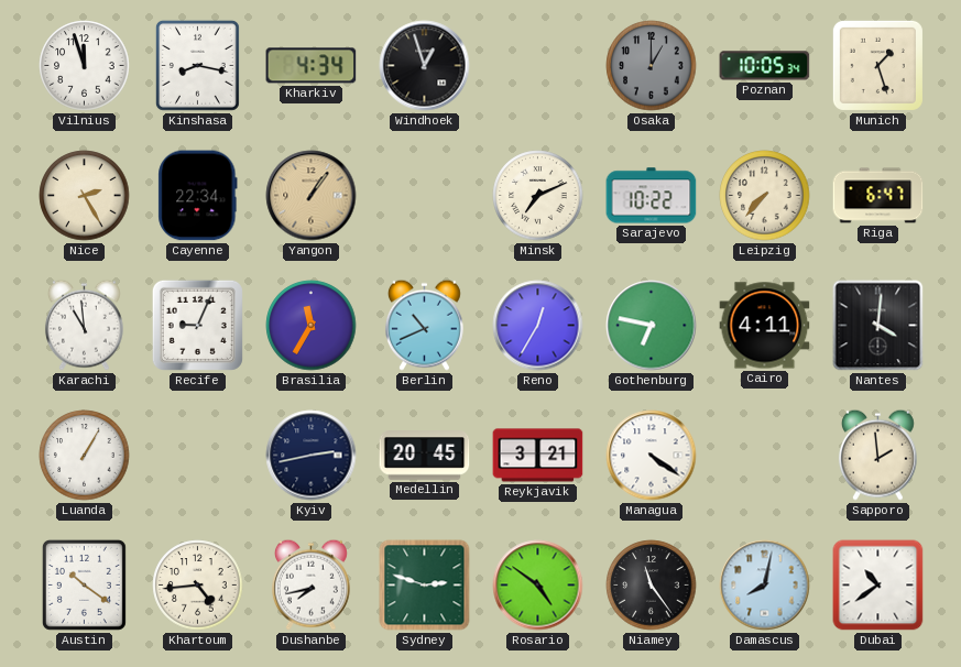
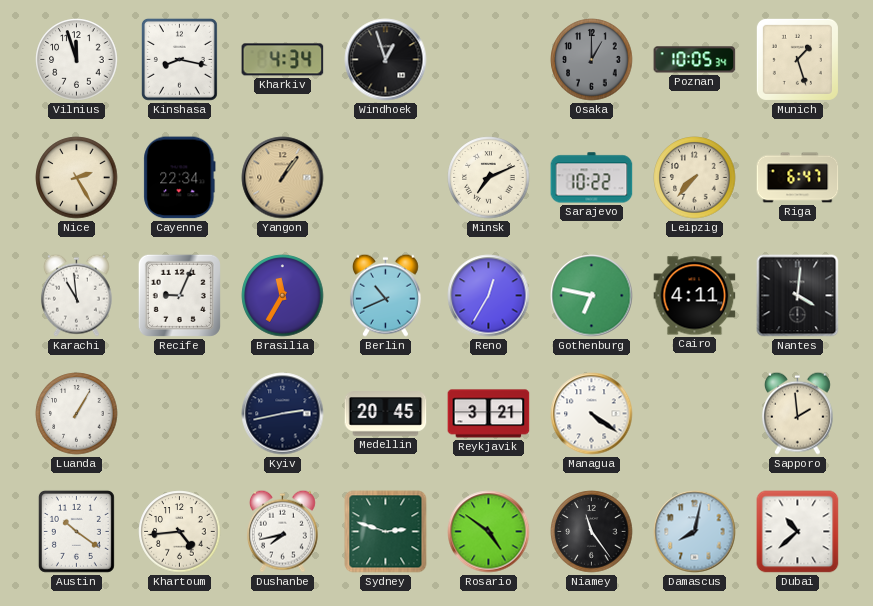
Dubai: 10:39 -> 10:38
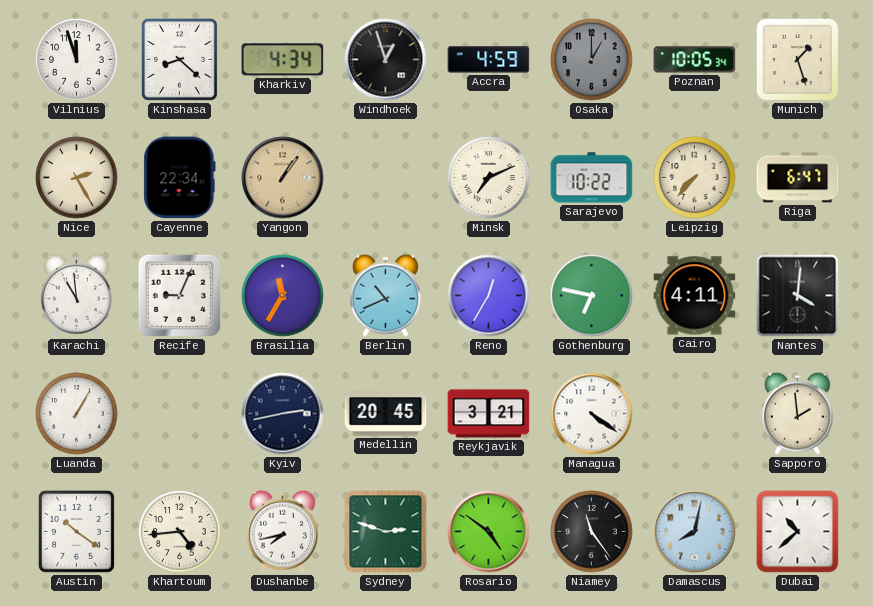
Kinshasa: 8:17 -> 8:22
Accra: none -> 4:59
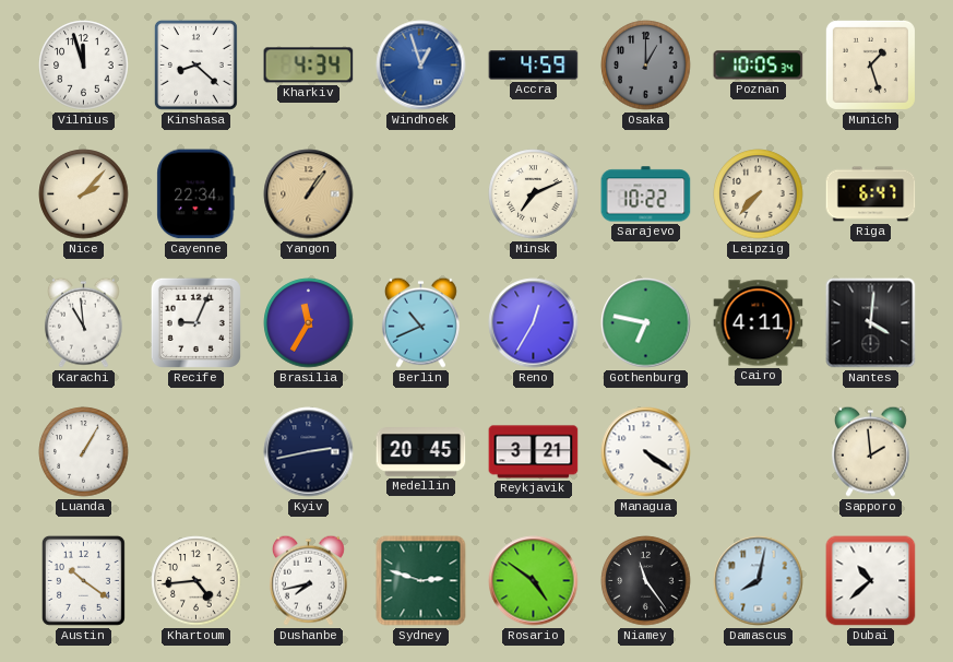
Windhoek dial: black -> blue
Nice: 2:25 -> 2:07
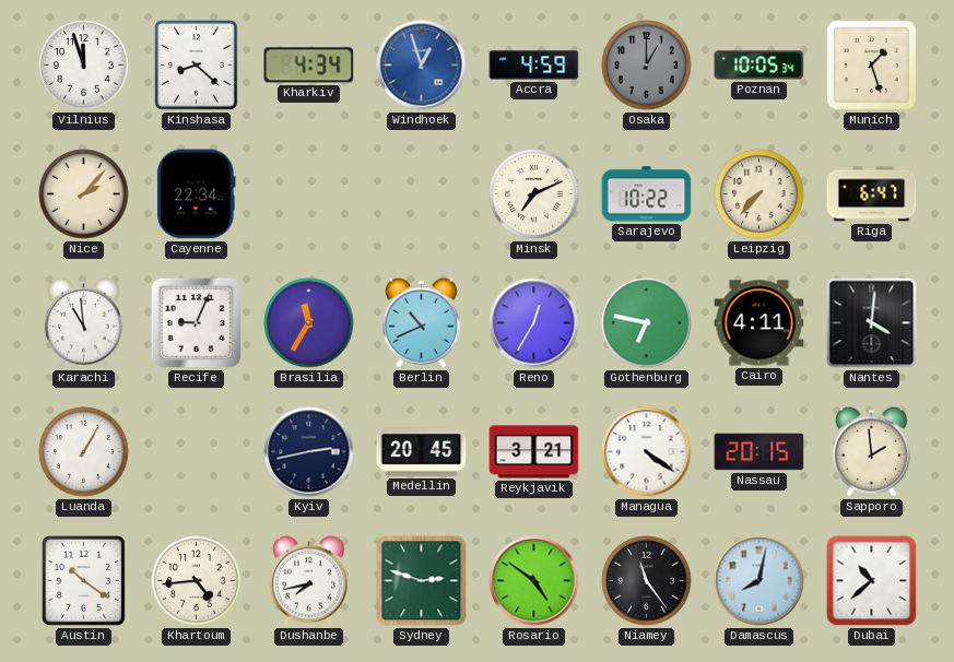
Yangon: 1:06 -> none
Nassau: none -> 20:15
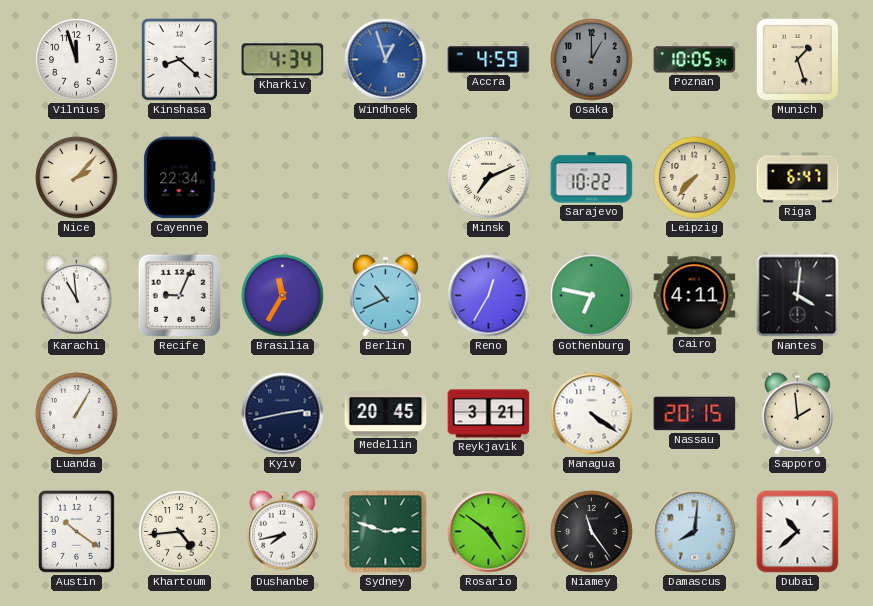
Damascus: 8:02 -> 8:01
